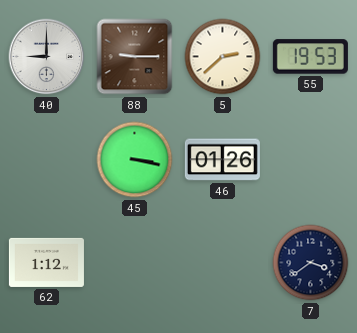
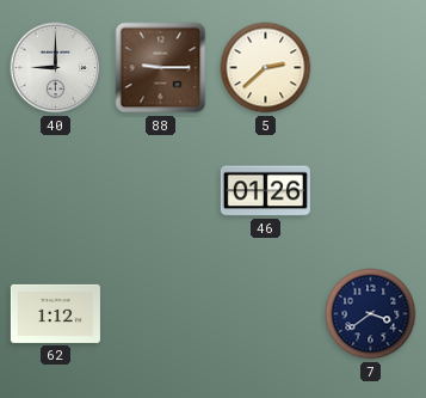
55: 19:53 -> none
45: 3:17 -> none
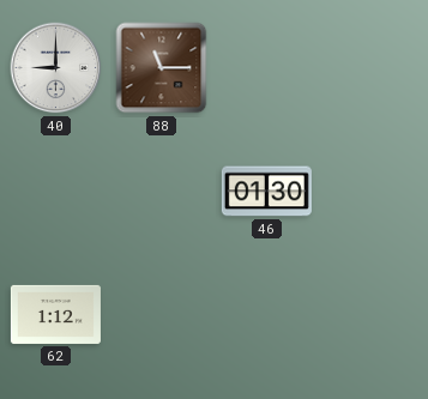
88: 9:15 -> 11:15
5: 2:38 -> none
46: 01:26 -> 01:30
7: 3:39 -> none
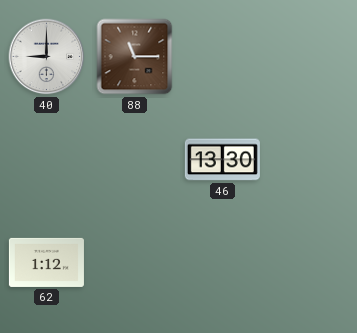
46: 01:30 -> 13:30
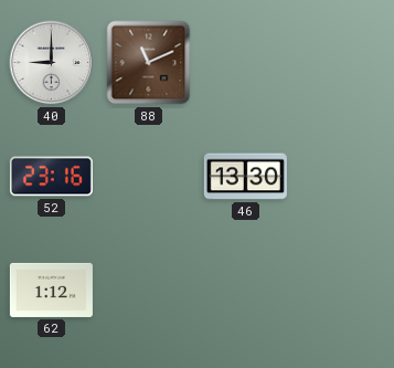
88: 11:15 -> 11:11
52: none -> 23:16
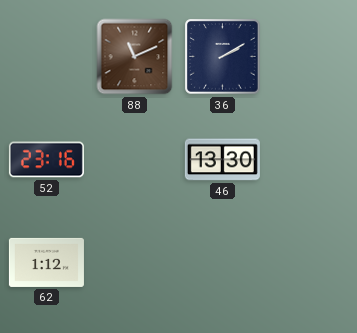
40: 9:00 -> none
36: none -> 2:10
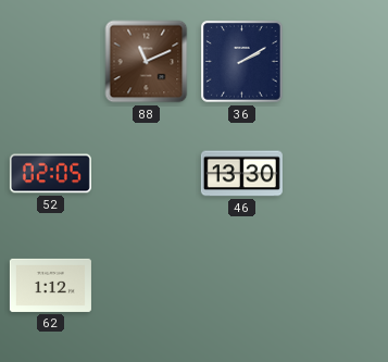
52: 23:16 -> 02:05
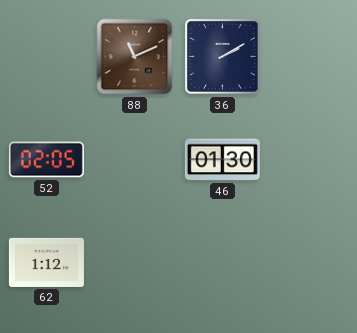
46: 13:30 -> 01:30
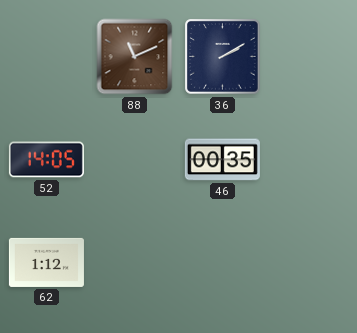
52: 02:05 -> 14:05
46: 01:30 -> 00:35
